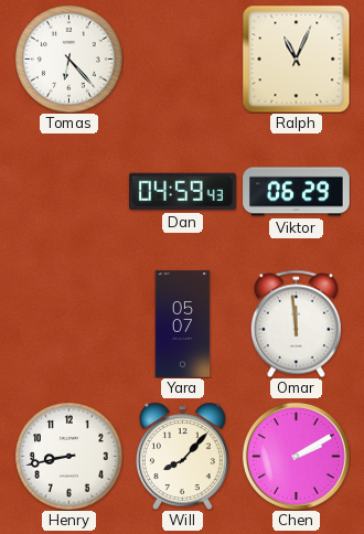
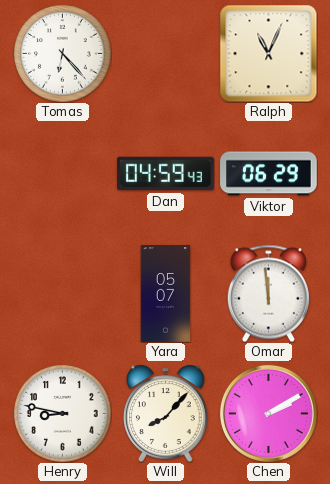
Henry: 8:43 -> 8:47
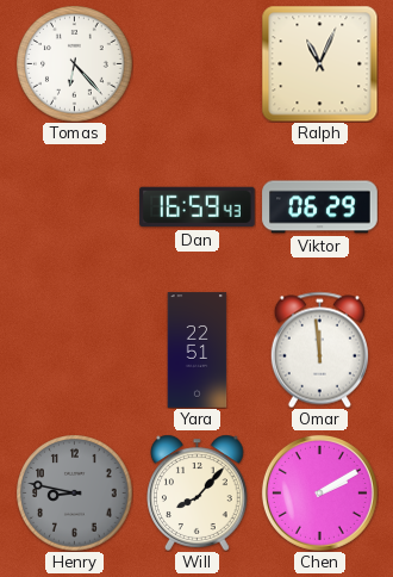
Dan: 04:59 -> 16:59
Yara: 05:07 -> 22:51
Henry dial: white -> grey
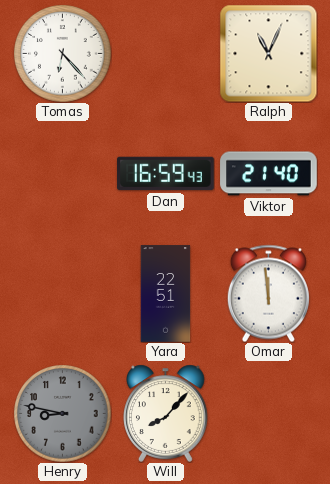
Viktor: 06:29 -> 21:40
Chen: 2:10 -> none
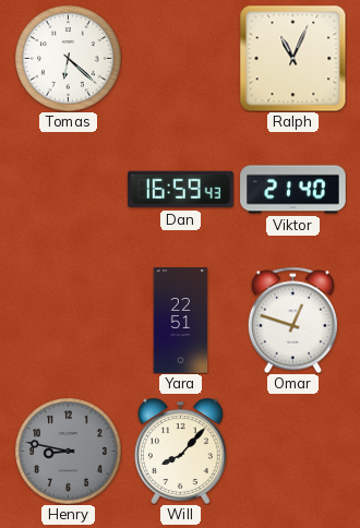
Tomas: 6:23 -> 6:22
Omar: 11:59 -> 12:48
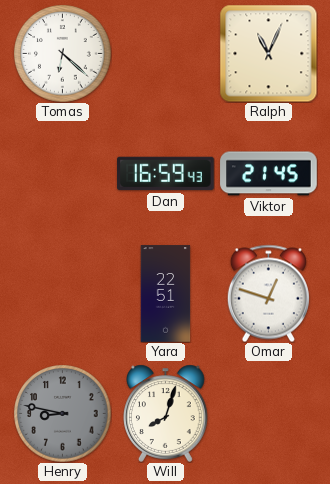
Viktor: 21:40 -> 21:45
Will: 8:07 -> 8:03
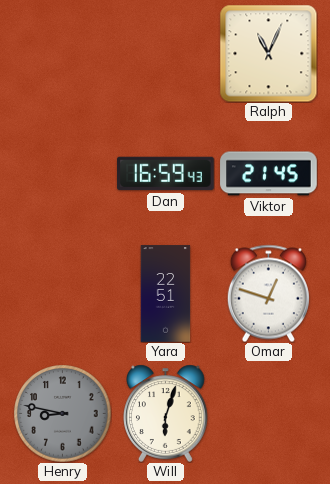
Tomas: 6:22 -> none
Will: 8:03 -> 6:03
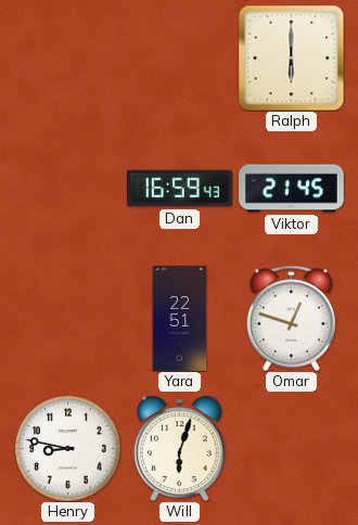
Ralph: 11:04 -> 6:00
Henry dial: grey -> white
